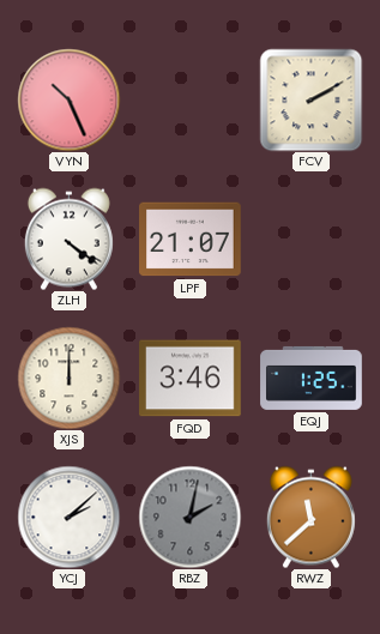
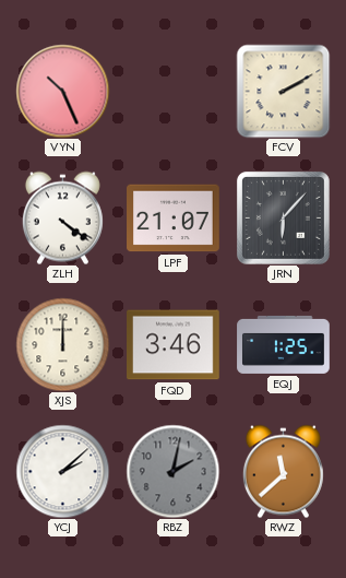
JRN: none -> 6:07
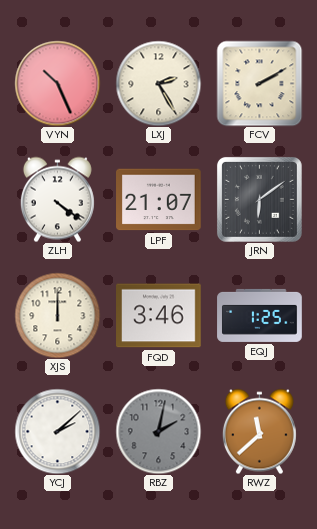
LXJ: none -> 2:25
JRN: 6:07 -> 6:09
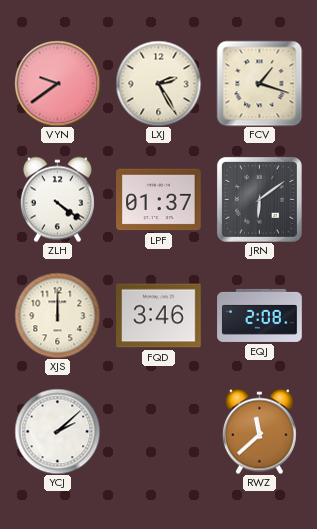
VYN: 10:26 -> 9:39
FCV: 2:10 -> 1:18
LPF: 21:07 -> 01:37
EQJ: 1:25 -> 2:08
RBZ: 2:02 -> none
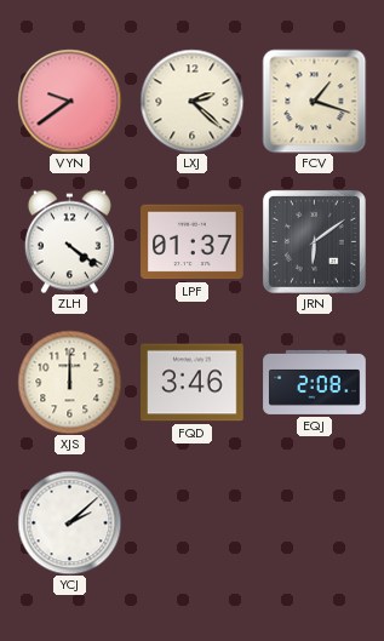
LXJ: 2:25 -> 2:22
RWZ: 11:38 -> none
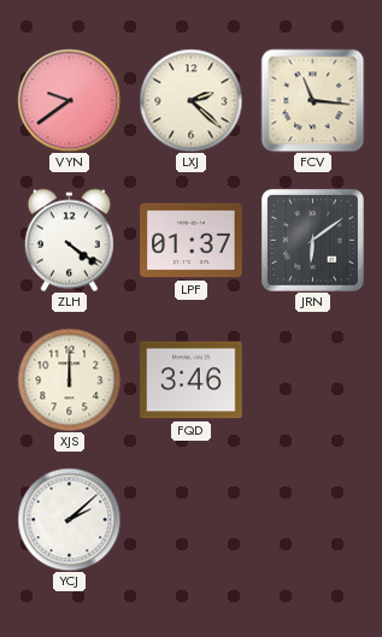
FCV: 1:18 -> 11:16
EQJ: 2:08 -> none
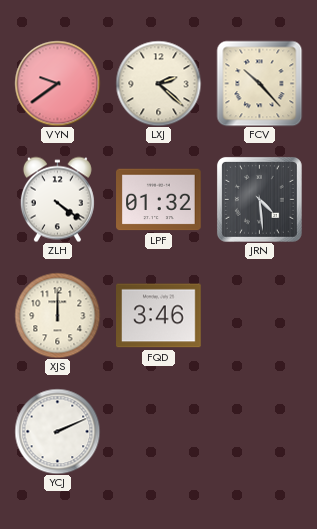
FCV: 11:16 -> 10:23
LPF: 01:37 -> 01:32
JRN: 6:09 -> 4:29
YCJ: 2:08 -> 2:11
